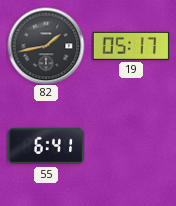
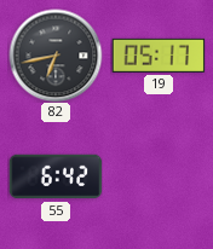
82: 1:43 -> 6:43
55: 6:41 -> 6:42
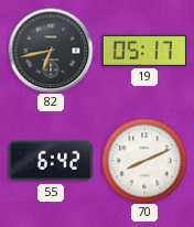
70: none -> 8:11
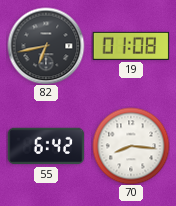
19: 05:17 -> 01:08
70: 8:11 -> 8:16
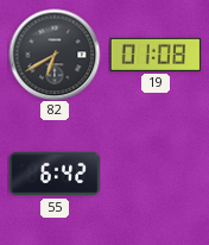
82: 6:43 -> 6:40
70: 8:16 -> none
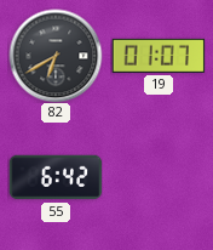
19: 01:08 -> 01:07
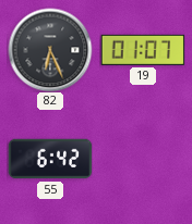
82: 6:40 -> 6:26
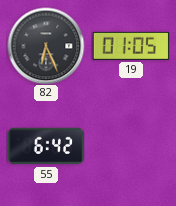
19: 01:07 -> 01:05
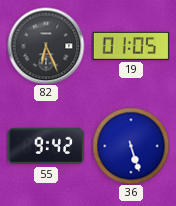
55: 6:42 -> 9:42
36: none -> 5:27
